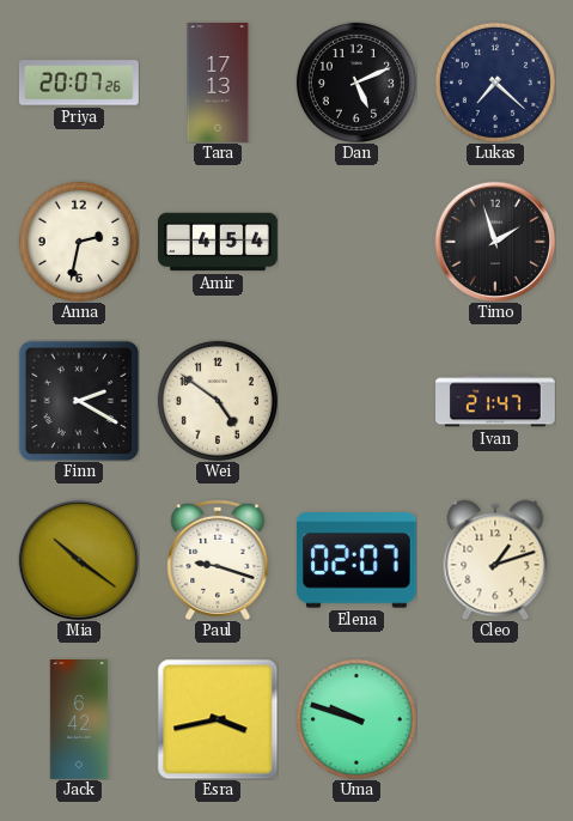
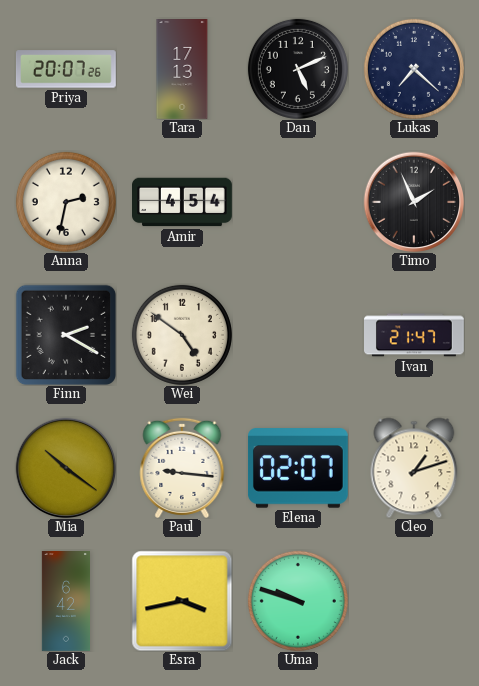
Timo: 1:57 -> 1:56
Paul: 9:18 -> 9:16
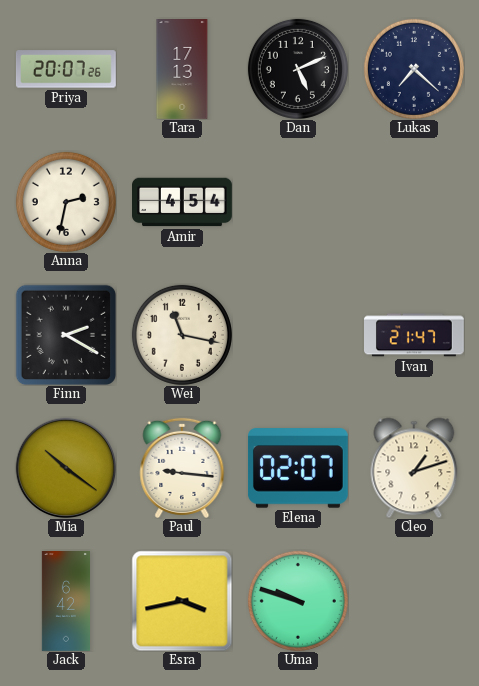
Timo: 1:56 -> none
Wei: 4:51 -> 11:17
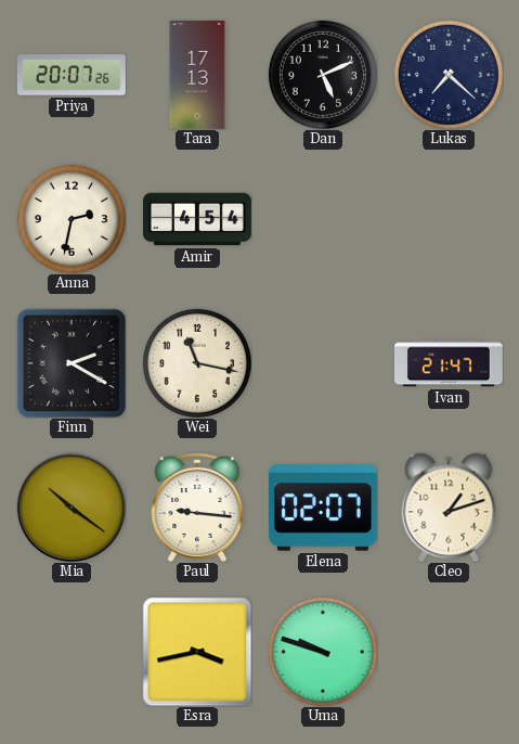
Jack: 6:42 -> none
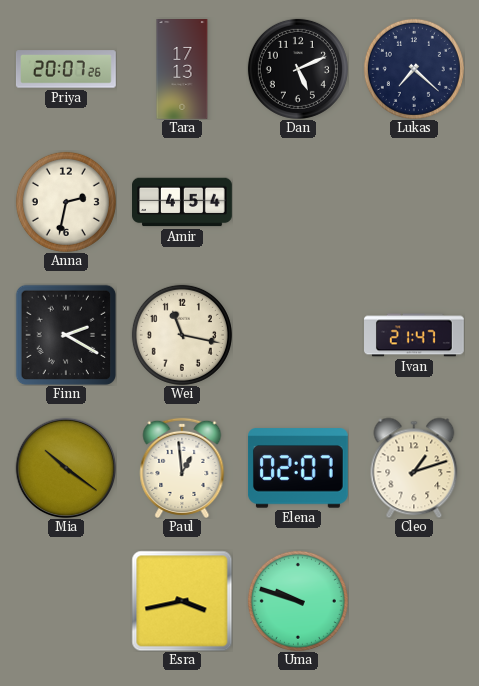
Paul: 9:16 -> 12:59
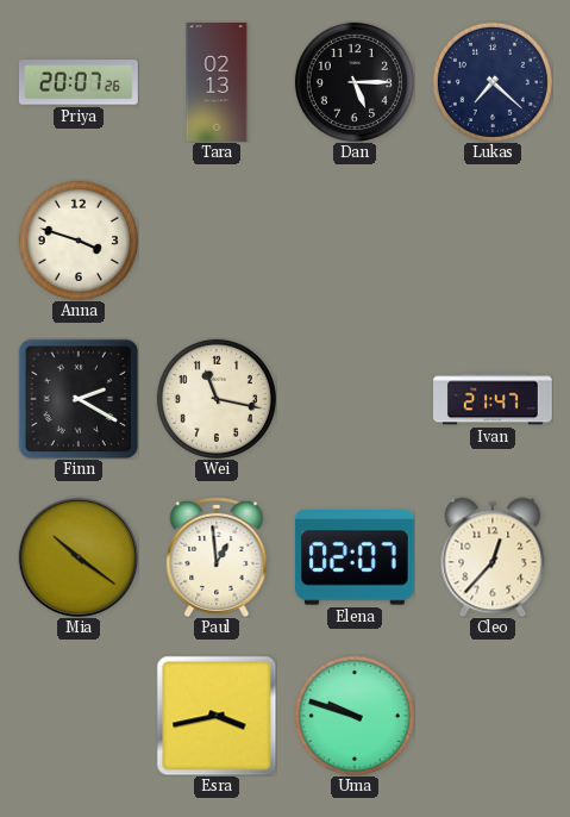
Tara: 17:13 -> 02:13
Dan: 5:11 -> 5:15
Anna: 2:32 -> 3:48
Amir: 4:54 -> none
Cleo: 1:12 -> 12:37
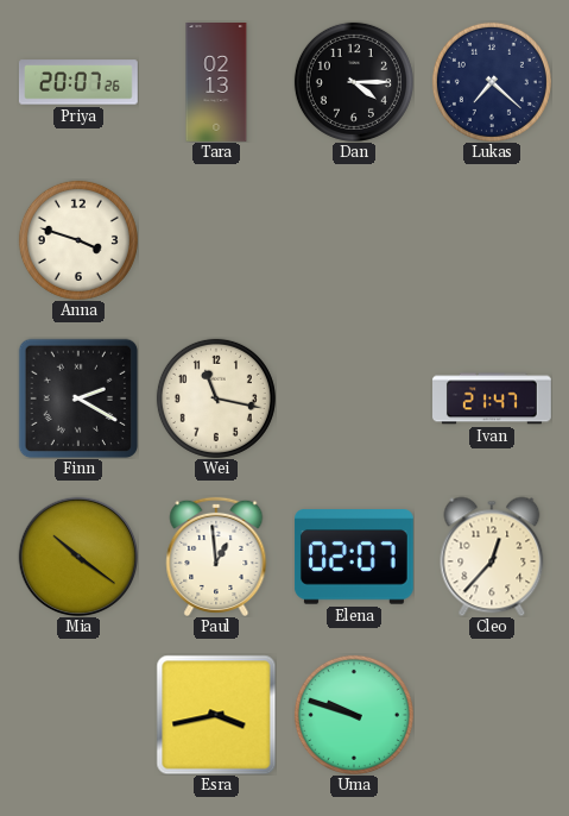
Dan: 5:15 -> 4:15
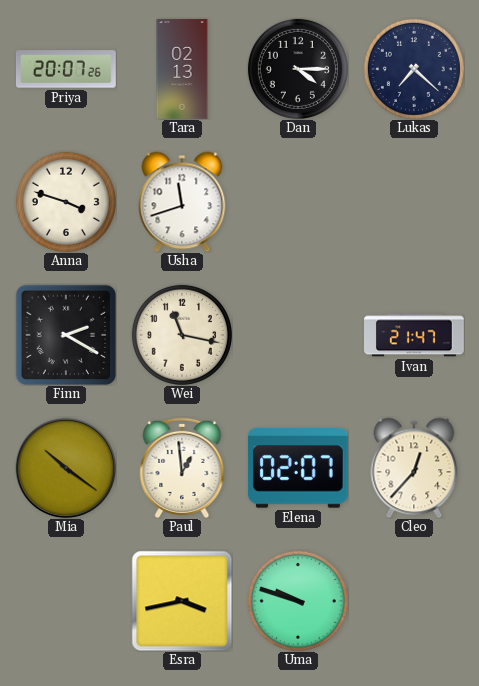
Usha: none -> 11:42
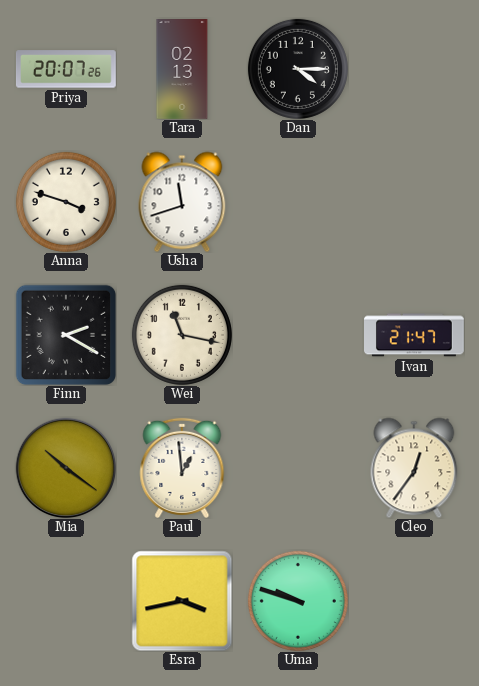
Lukas: 7:22 -> none
Elena: 02:07 -> none
Cleo: 12:37 -> 12:36
